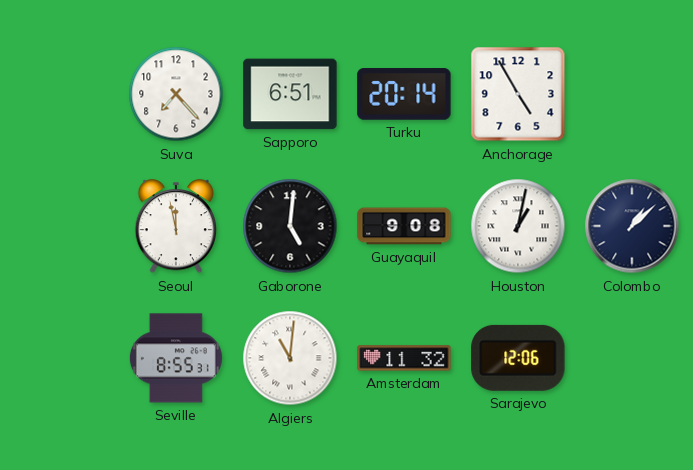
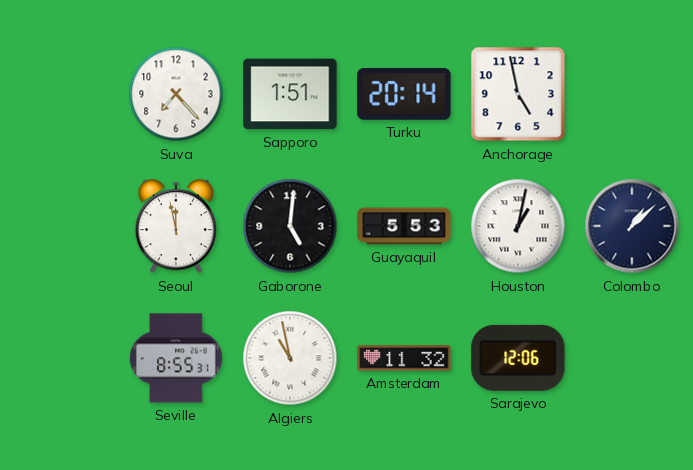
Sapporo: 6:51 -> 1:51
Anchorage: 4:55 -> 4:58
Guayaquil: 9:08 -> 5:53
Algiers: 11:01 -> 10:58
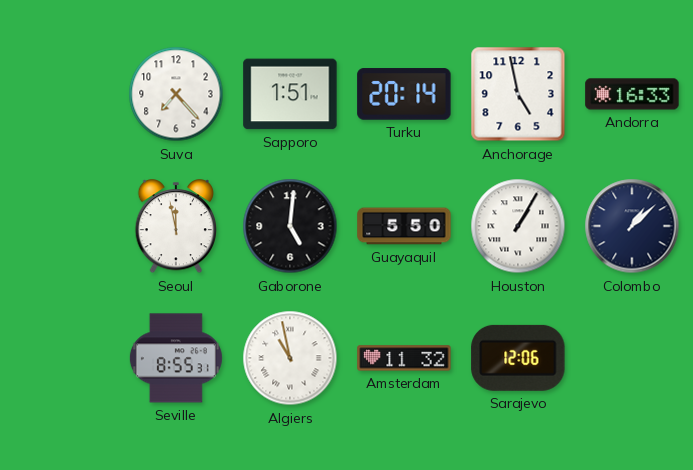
Andorra: none -> 16:33
Guayaquil: 5:53 -> 5:50
Houston: 1:02 -> 1:05
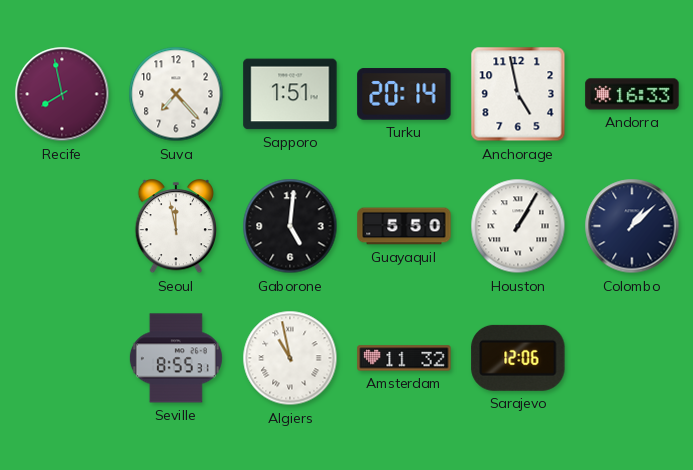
Recife: none -> 7:58
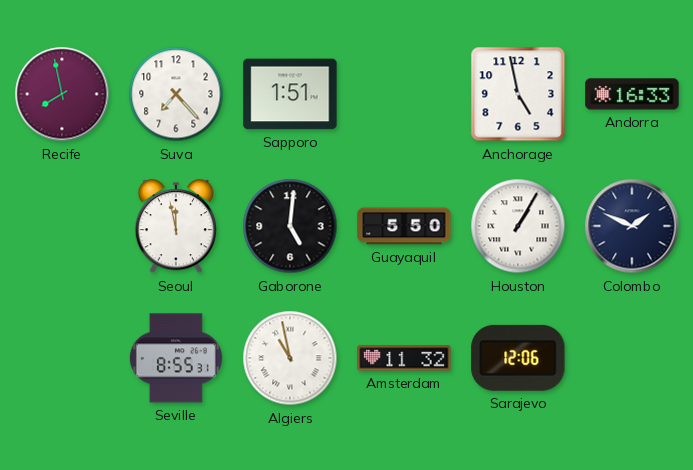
Turku: 20:14 -> none
Colombo: 1:08 -> 1:49
